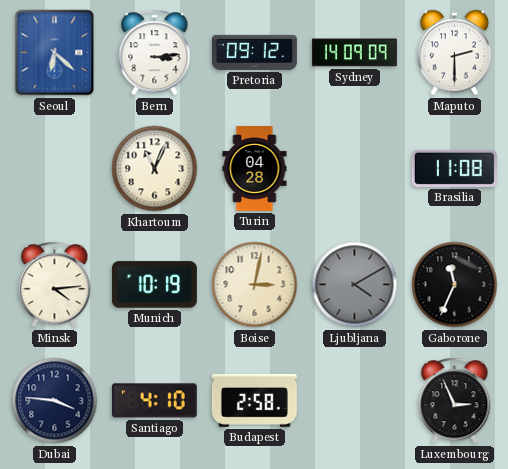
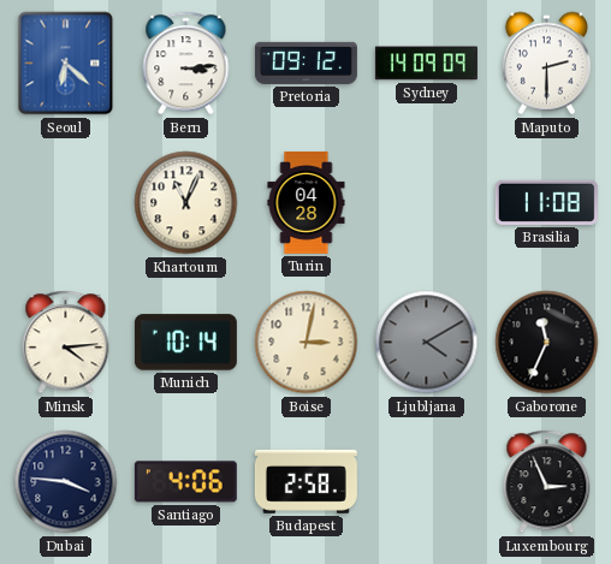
Munich: 10:19 -> 10:14
Santiago: 4:10 -> 4:06
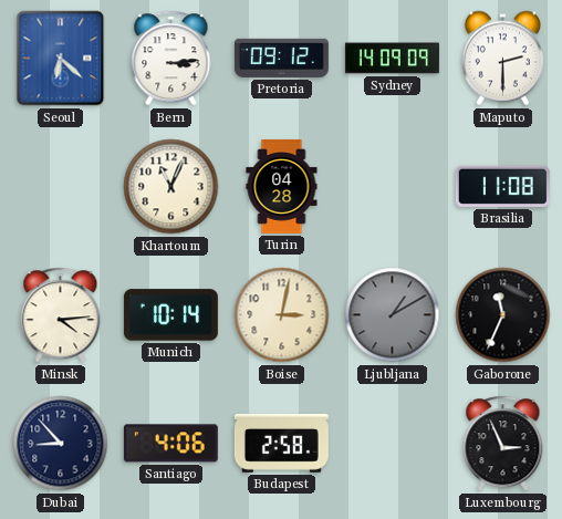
Ljubljana: 4:10 -> 1:10
Dubai: 3:46 -> 8:53
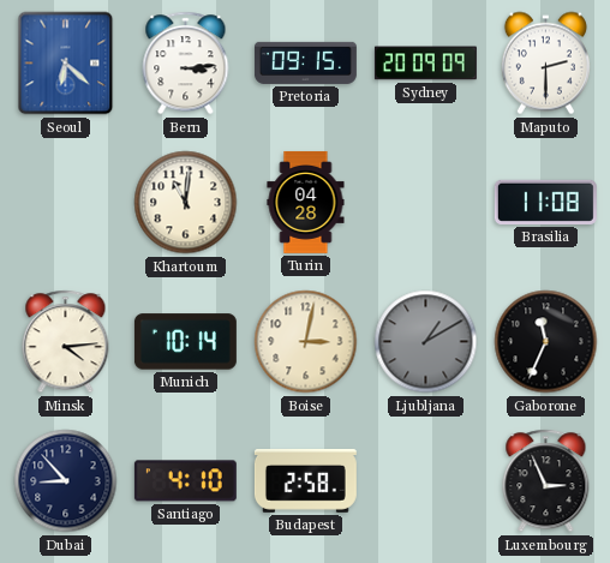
Pretoria: 09:12 -> 09:15
Sydney: 14:09 -> 20:09
Khartoum: 11:04 -> 11:01
Santiago: 4:06 -> 4:10
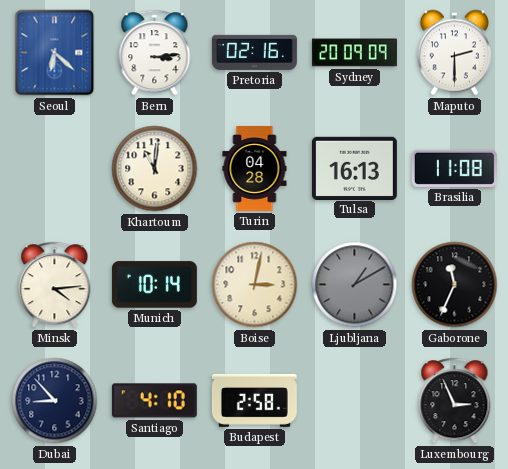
Pretoria: 09:15 -> 02:16
Tulsa: none -> 16:13
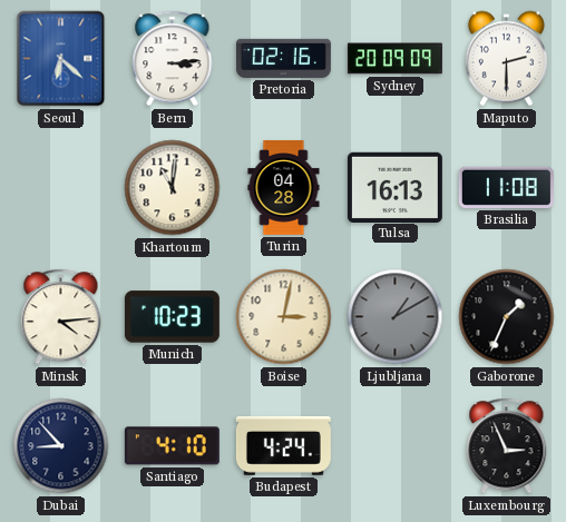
Munich: 10:14 -> 10:23
Gaborone: 11:34 -> 1:34
Budapest: 2:58 -> 4:24
